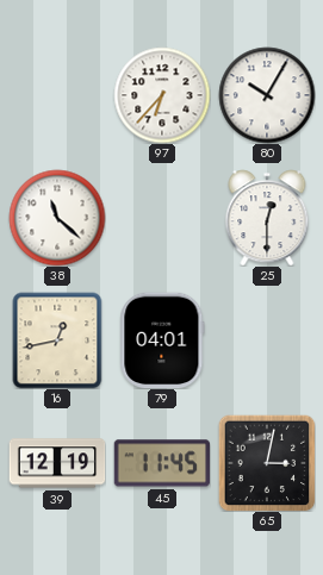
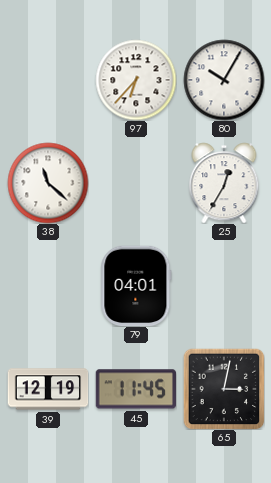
25: 12:30 -> 12:35
16: 12:43 -> none
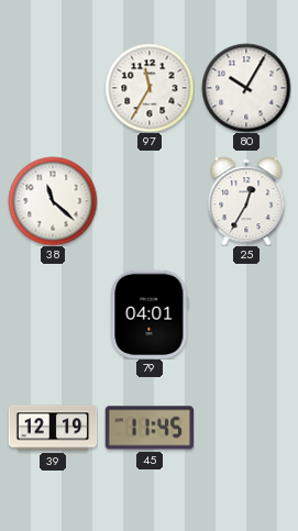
97: 6:37 -> 11:35
65: 3:02 -> none
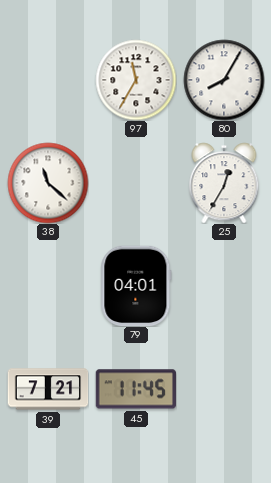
80: 10:05 -> 8:05
39: 12:19 -> 7:21
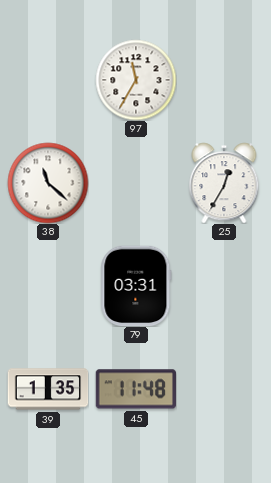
80: 8:05 -> none
79: 04:01 -> 03:31
39: 7:21 -> 1:35
45: 11:45 -> 11:48
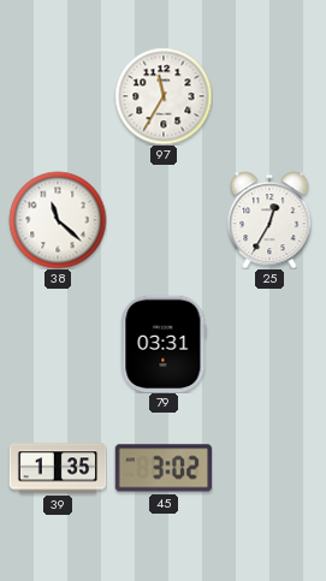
45: 11:48 -> 3:02
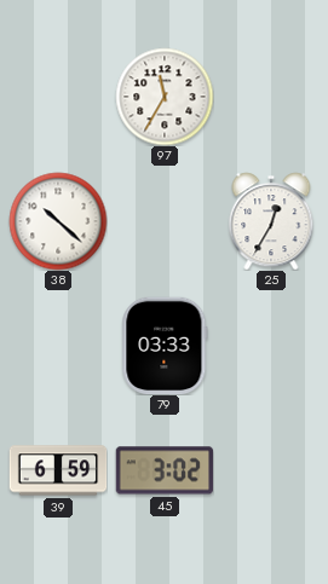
38: 11:22 -> 10:22
79: 03:31 -> 03:33
39: 1:35 -> 6:59
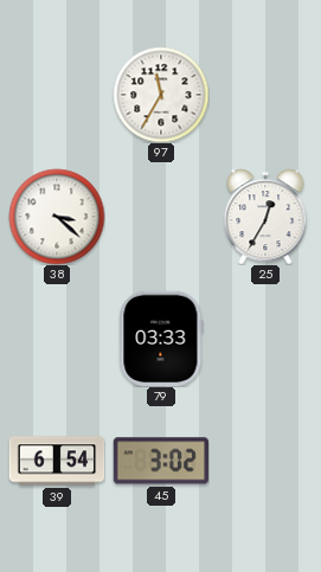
38: 10:22 -> 3:22
39: 6:59 -> 6:54
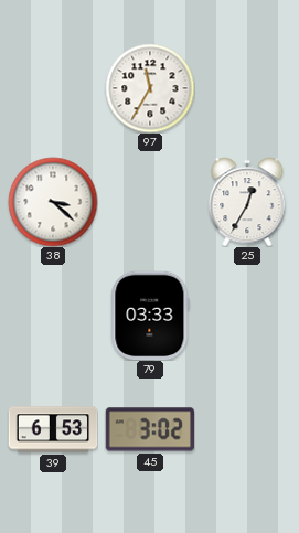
39: 6:54 -> 6:53
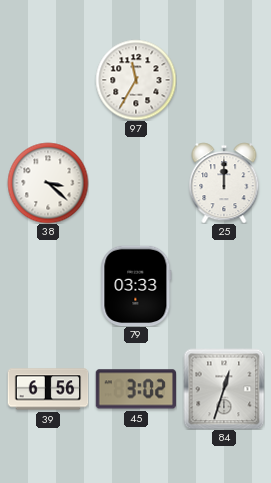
25: 12:35 -> 12:00
39: 6:53 -> 6:56
84: none -> 12:33
